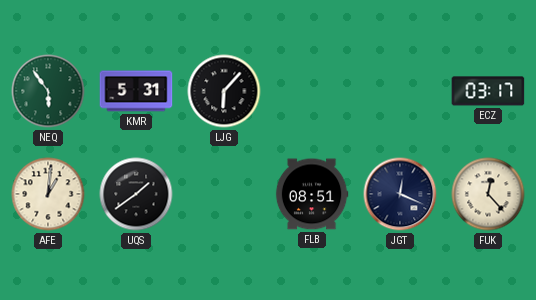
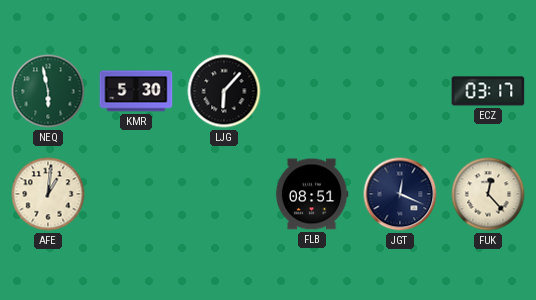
NEQ: 5:54 -> 5:58
KMR: 5:31 -> 5:30
UQS: 1:39 -> none
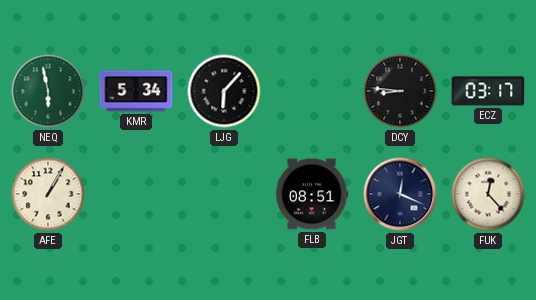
KMR: 5:30 -> 5:34
DCY: none -> 8:46
AFE: 1:01 -> 1:05
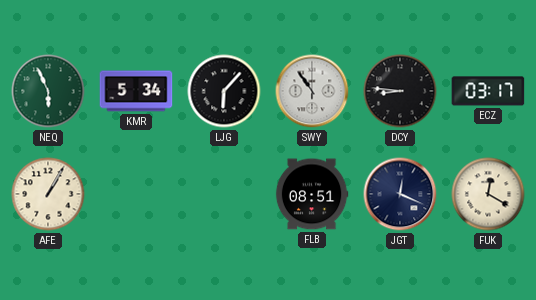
NEQ: 5:58 -> 5:56
SWY: none -> 10:54
FUK: 12:23 -> 12:20
